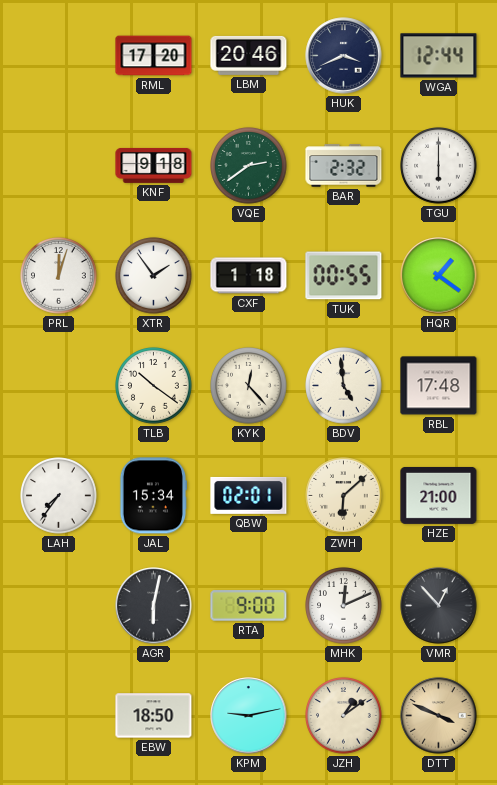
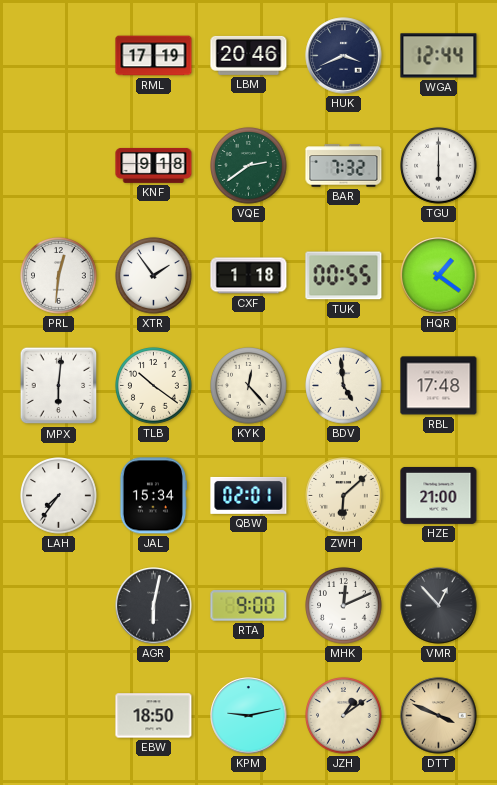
RML: 17:20 -> 17:19
BAR: 2:32 -> 7:32
PRL: 12:03 -> 12:31
MPX: none -> 6:01
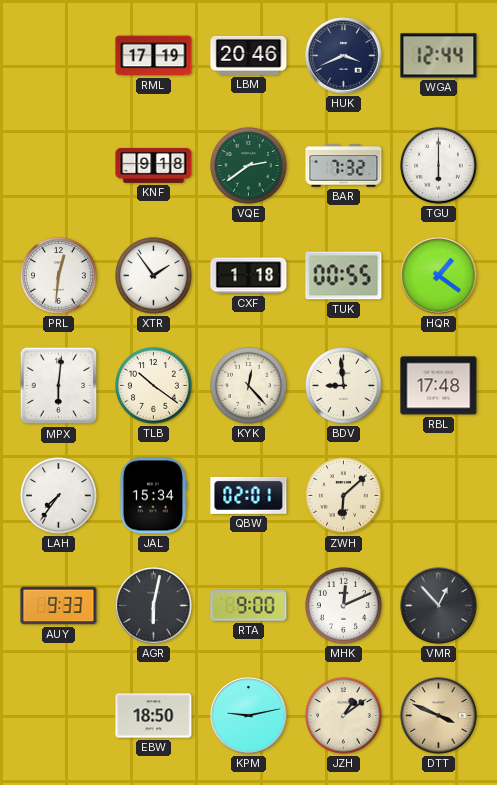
BDV: 4:59 -> 8:59
HZE: 21:00 -> none
AUY: none -> 9:33
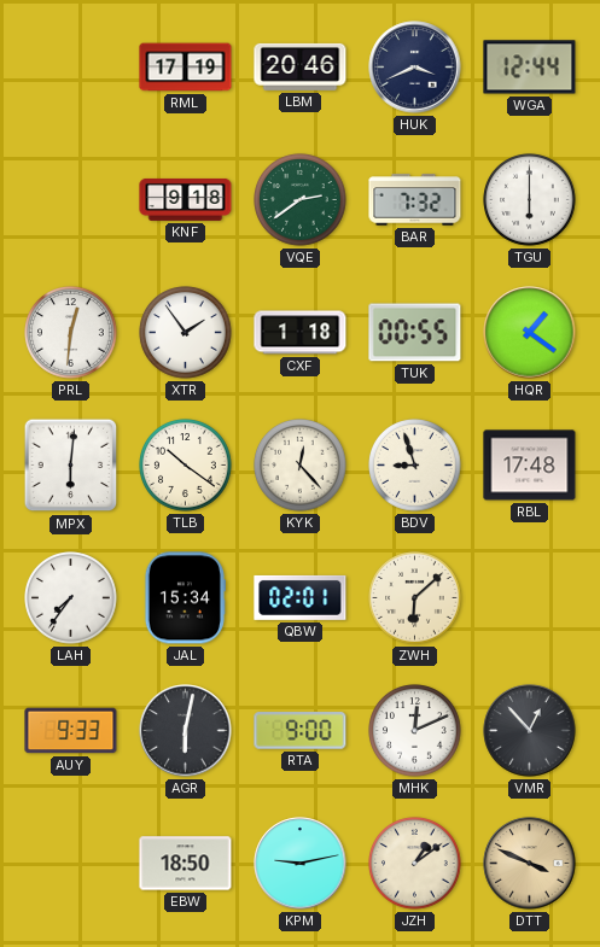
BDV: 8:59 -> 8:57
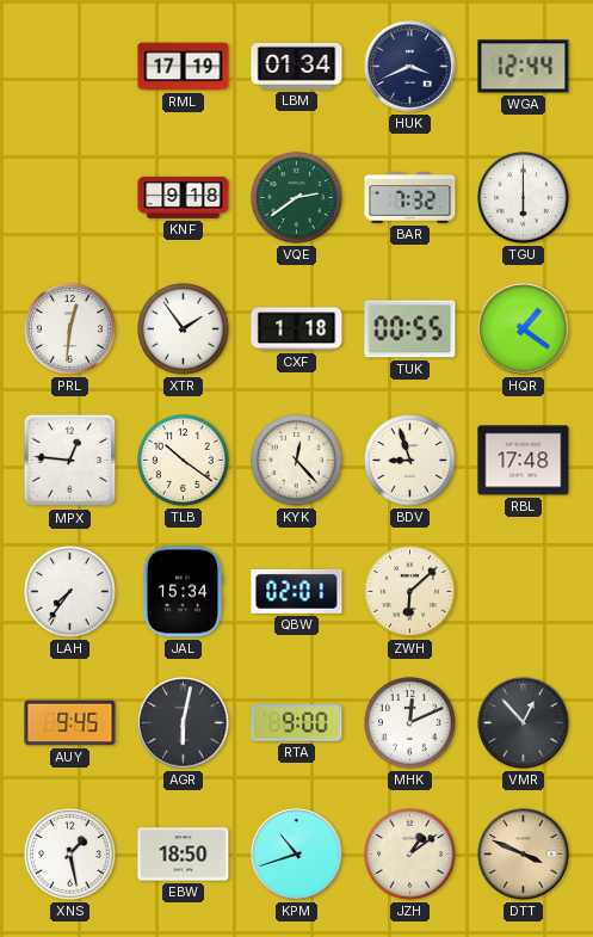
LBM: 20:46 -> 01:34
MPX: 6:01 -> 12:46
AUY: 9:33 -> 9:45
XNS: none -> 1:28
KPM: 9:13 -> 10:42
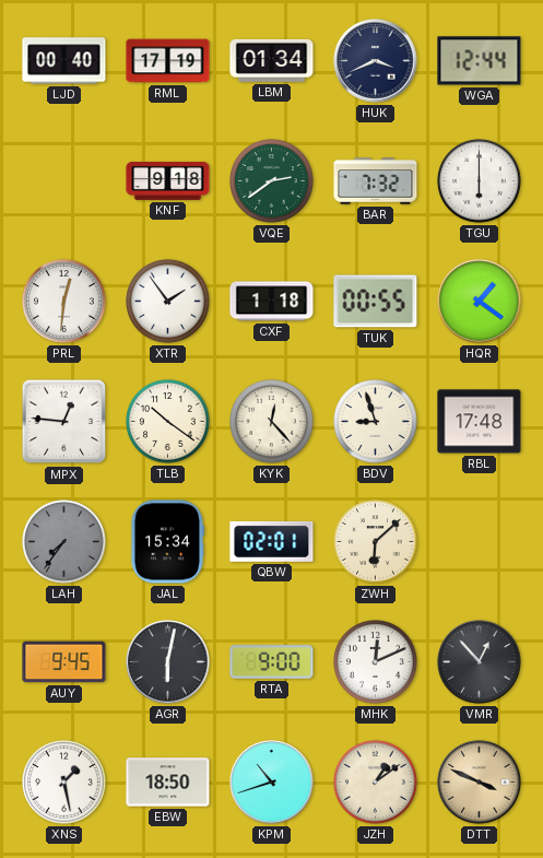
LJD: none -> 00:40
LAH dial: white -> grey
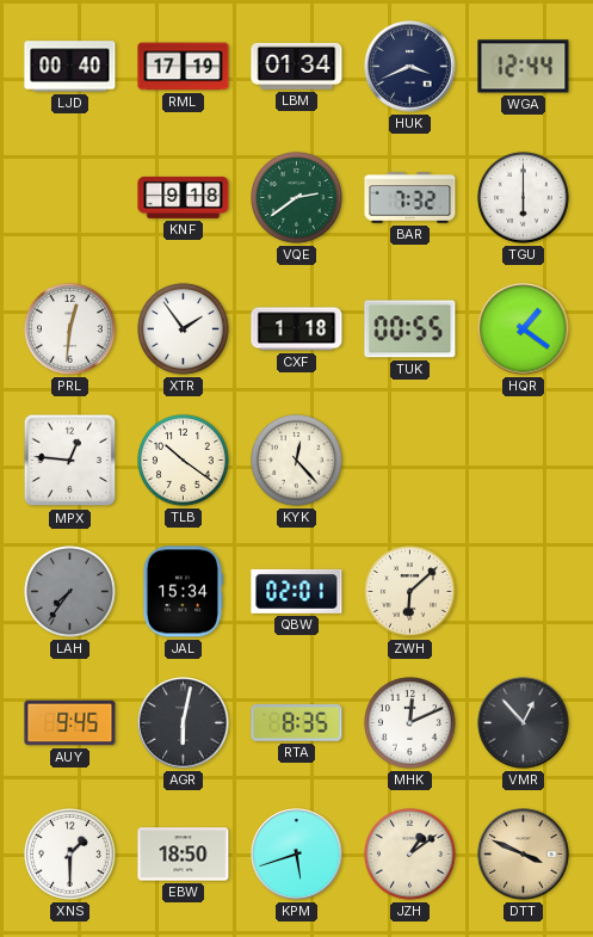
BDV: 8:57 -> none
RBL: 17:48 -> none
RTA: 9:00 -> 8:35
XNS: 1:28 -> 1:30
KPM: 10:42 -> 5:42
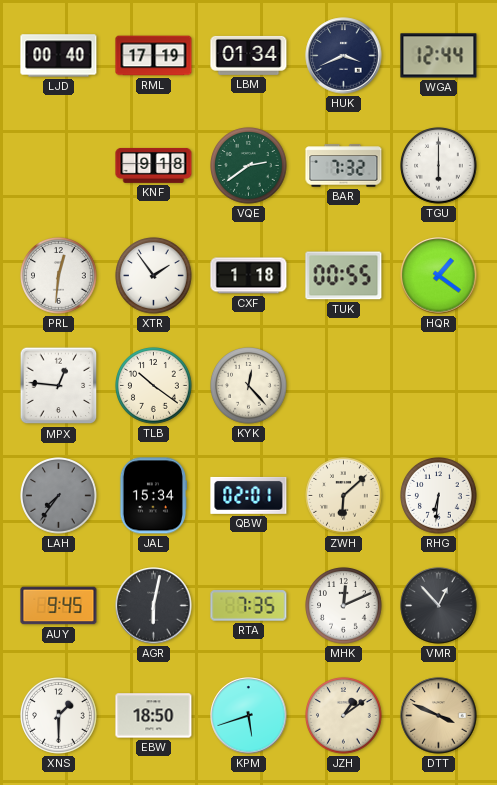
RHG: none -> 6:31
RTA: 8:35 -> 7:35
